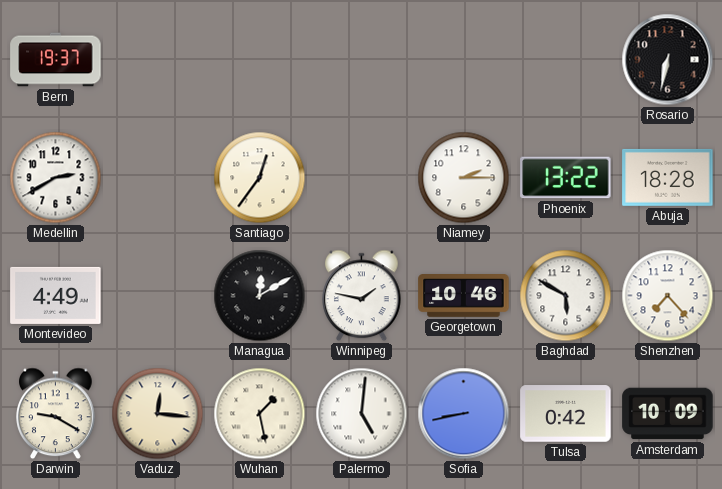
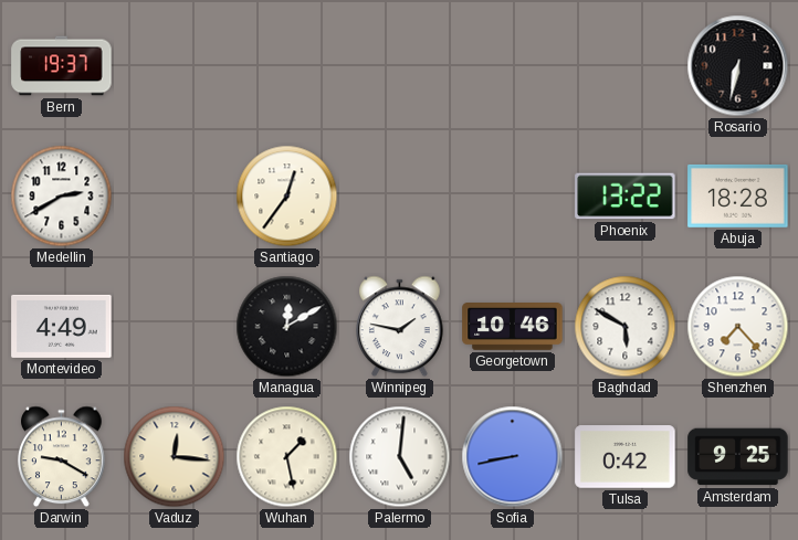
Niamey: 2:15 -> none
Amsterdam: 10:09 -> 9:25
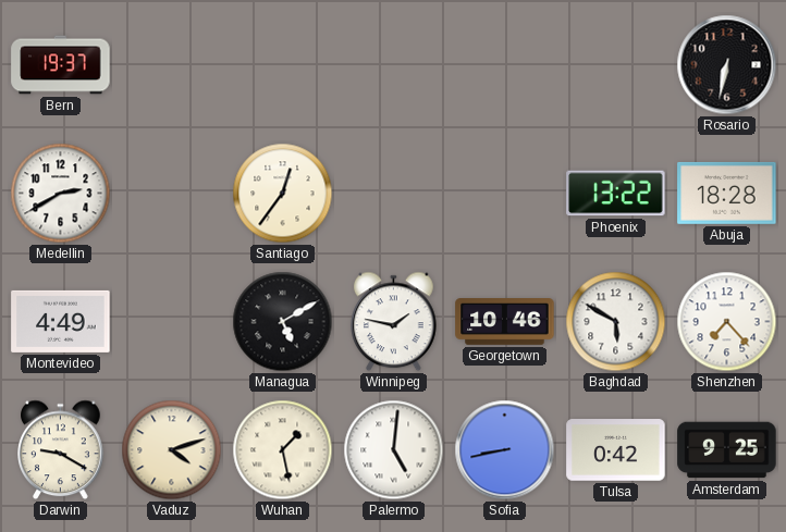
Managua: 12:10 -> 5:10
Vaduz: 12:16 -> 4:12
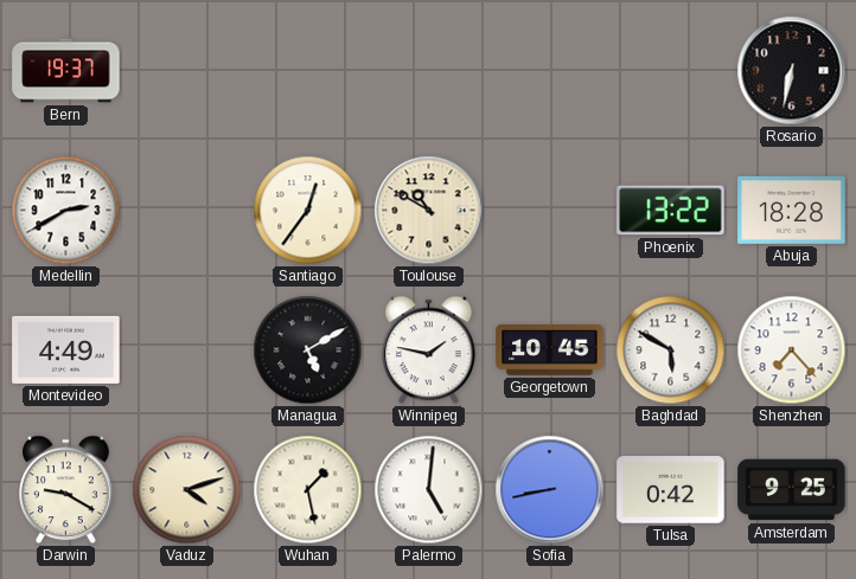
Toulouse: none -> 10:50
Georgetown: 10:46 -> 10:45
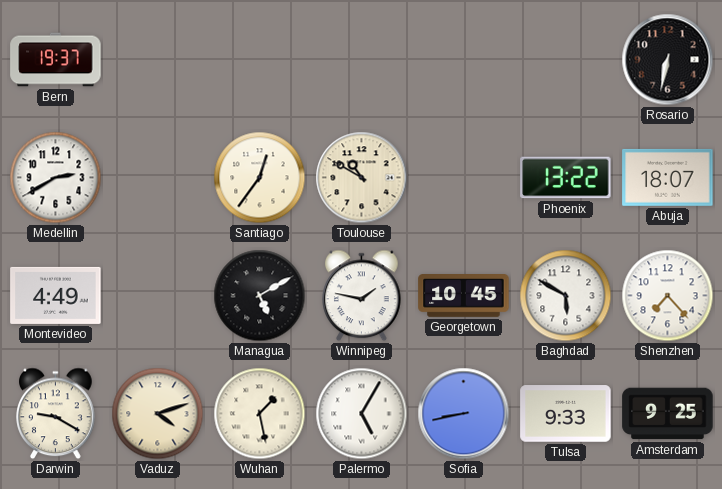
Abuja: 18:28 -> 18:07
Palermo: 5:01 -> 5:05
Tulsa: 0:42 -> 9:33
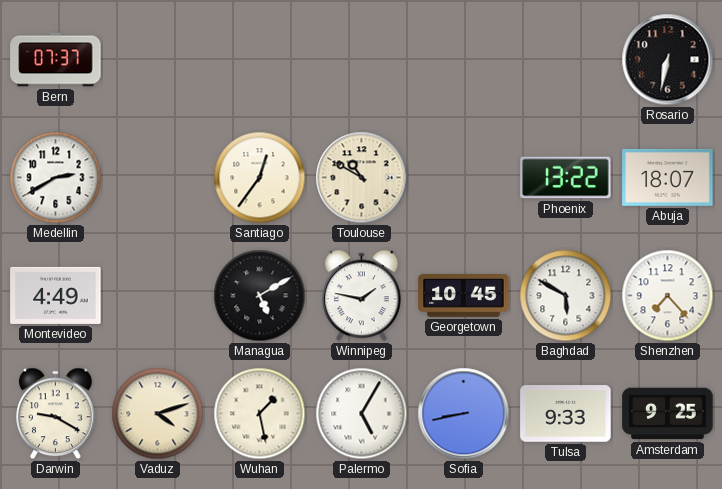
Bern: 19:37 -> 07:37
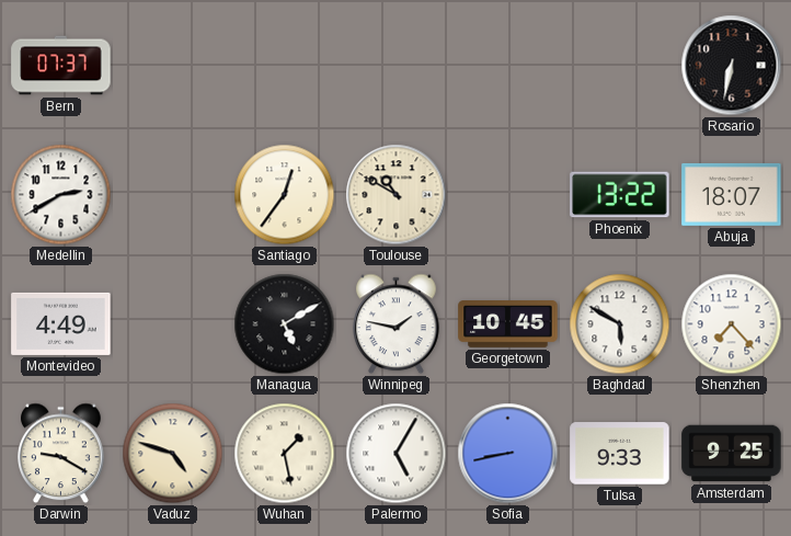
Vaduz: 4:12 -> 4:48
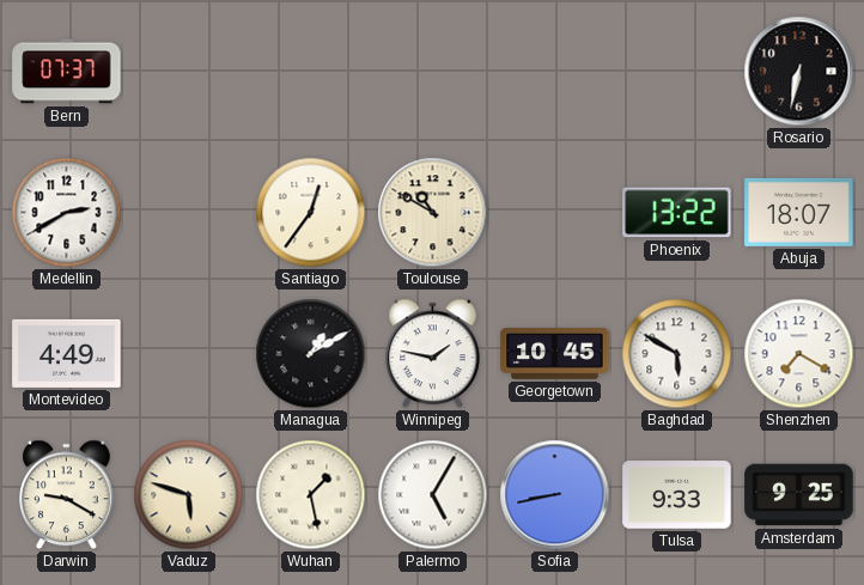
Managua: 5:10 -> 1:10
Shenzhen: 7:23 -> 7:20
Vaduz: 4:48 -> 5:48
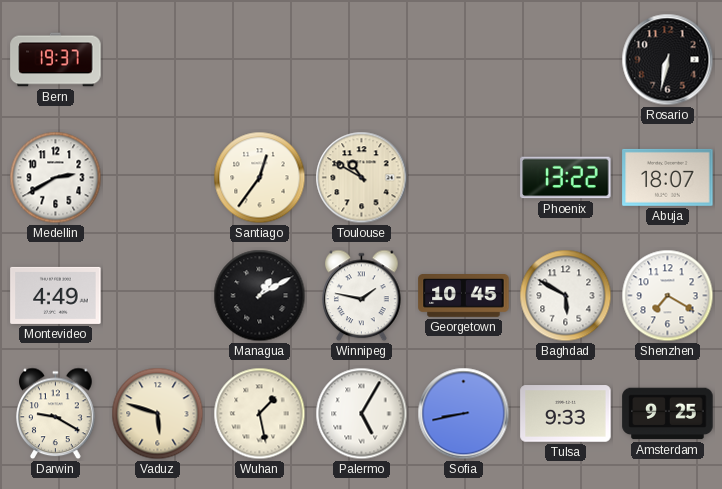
Bern: 07:37 -> 19:37
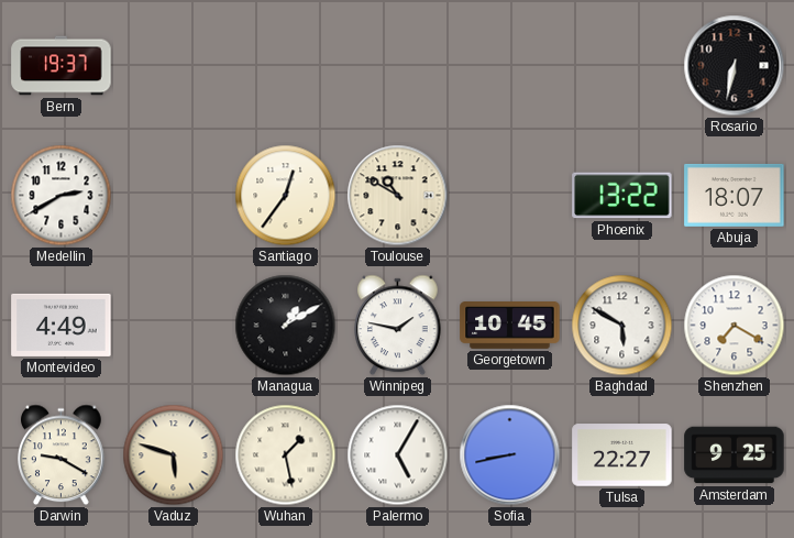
Tulsa: 9:33 -> 22:27
